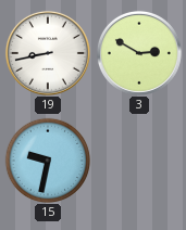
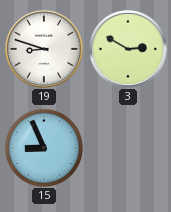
19: 8:43 -> 8:48
15: 9:32 -> 8:56
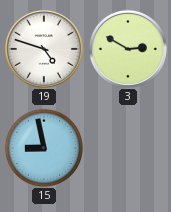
19: 8:48 -> 4:48
15: 8:56 -> 8:58
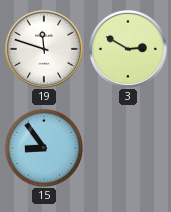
19: 4:48 -> 11:48
15: 8:58 -> 8:54
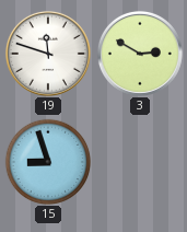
15: 8:54 -> 8:57
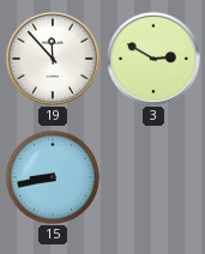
19: 11:48 -> 11:53
15: 8:57 -> 8:43
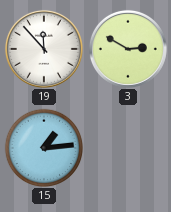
15: 8:43 -> 1:14
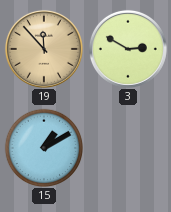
19 dial: white -> champagne
15: 1:14 -> 1:10
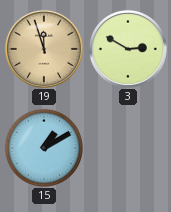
19: 11:53 -> 11:57
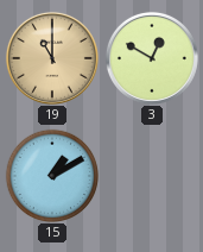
19: 11:57 -> 11:00
3: 2:50 -> 12:50
